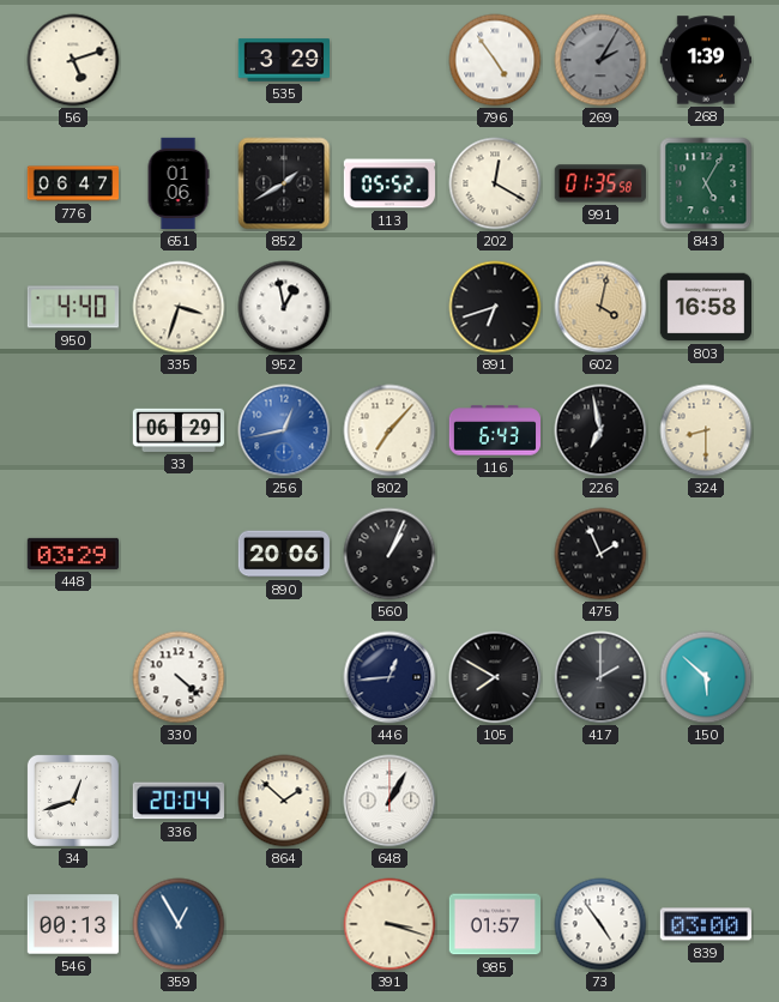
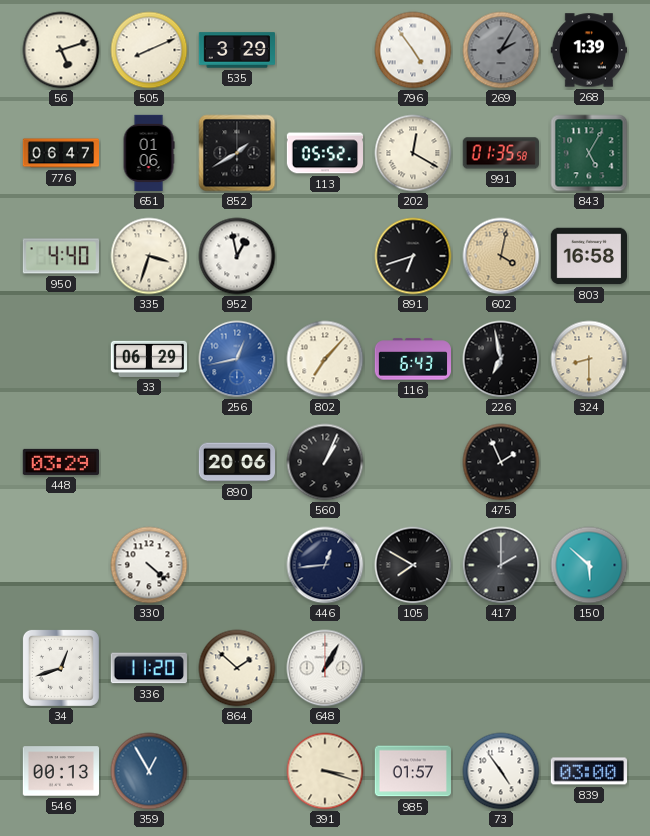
505: none -> 8:11
336: 20:04 -> 11:20
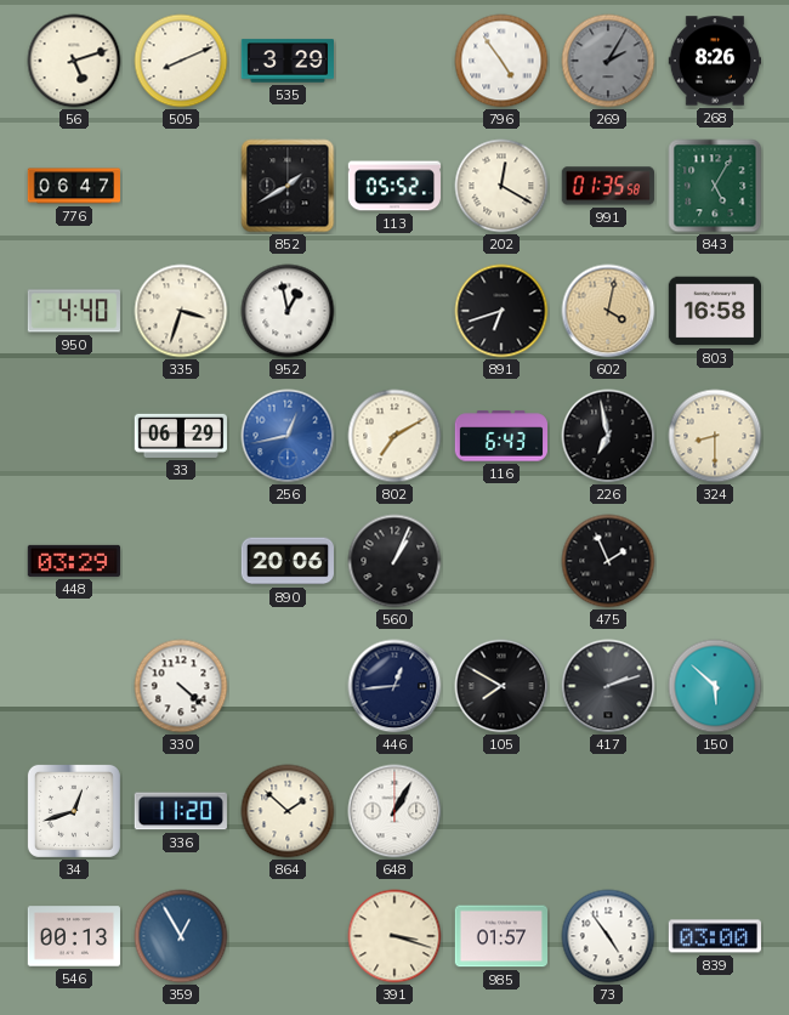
268: 1:39 -> 8:26
651: 01:06 -> none
802: 7:07 -> 7:10
417: 2:00 -> 2:12
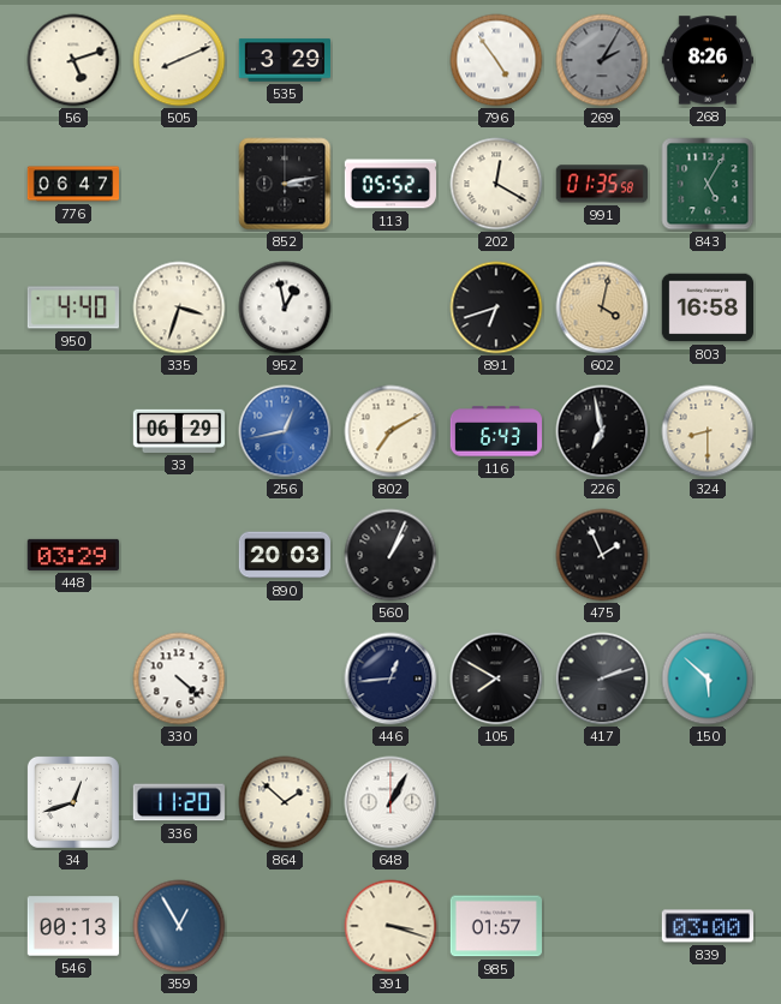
852: 1:40 -> 3:13
890: 20:06 -> 20:03
73: 4:54 -> none
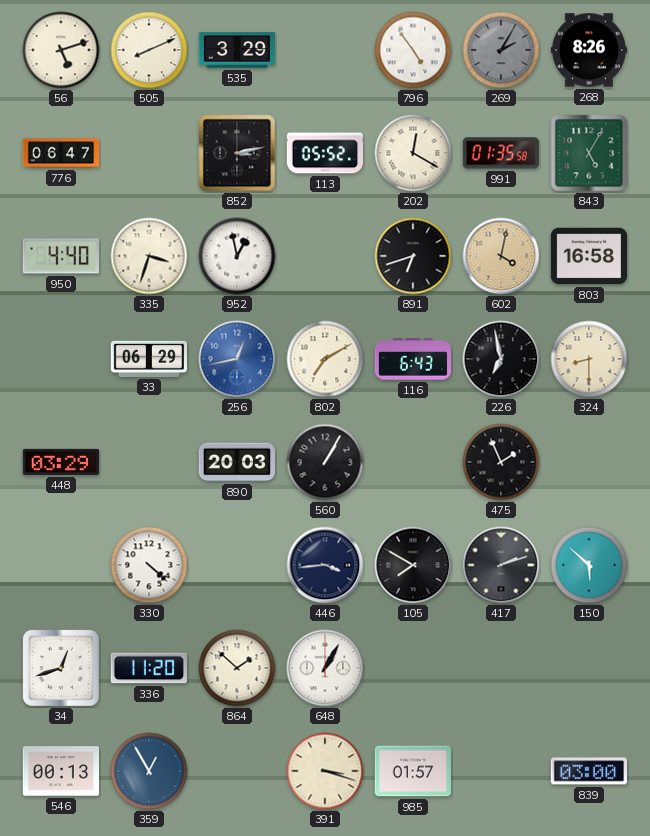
560: 1:04 -> 1:05
446: 12:44 -> 3:44
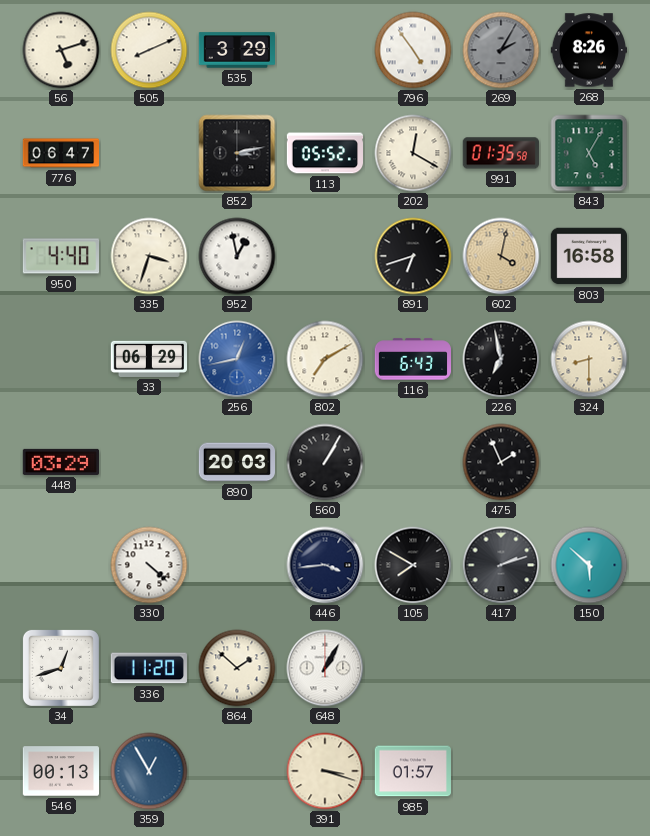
839: 03:00 -> none
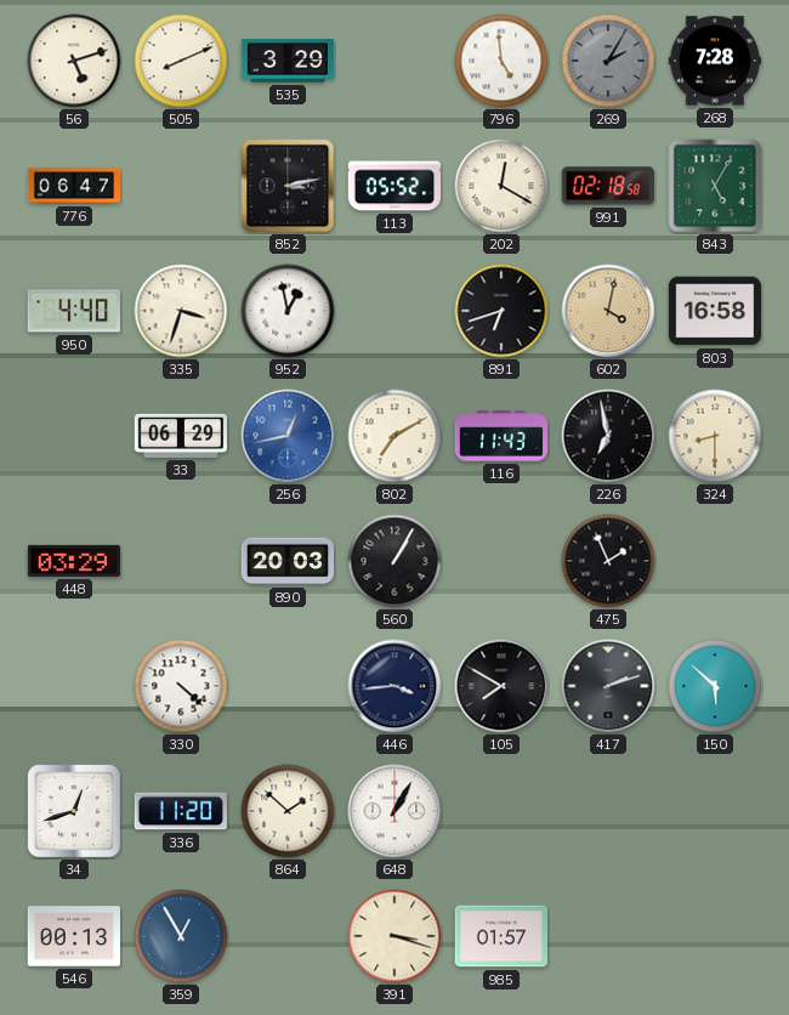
796: 4:54 -> 4:59
268: 8:26 -> 7:28
991: 01:35 -> 02:18
116: 6:43 -> 11:43
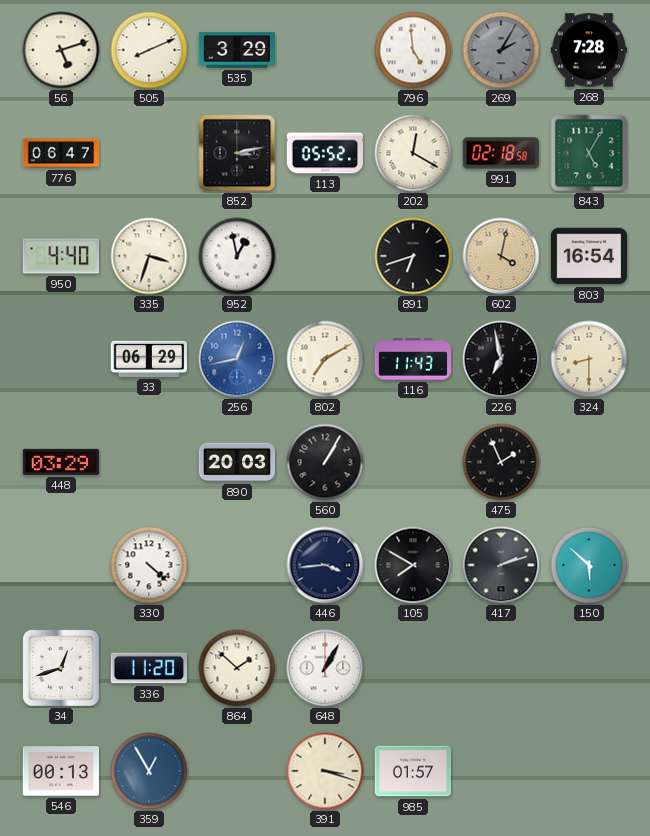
803: 16:58 -> 16:54
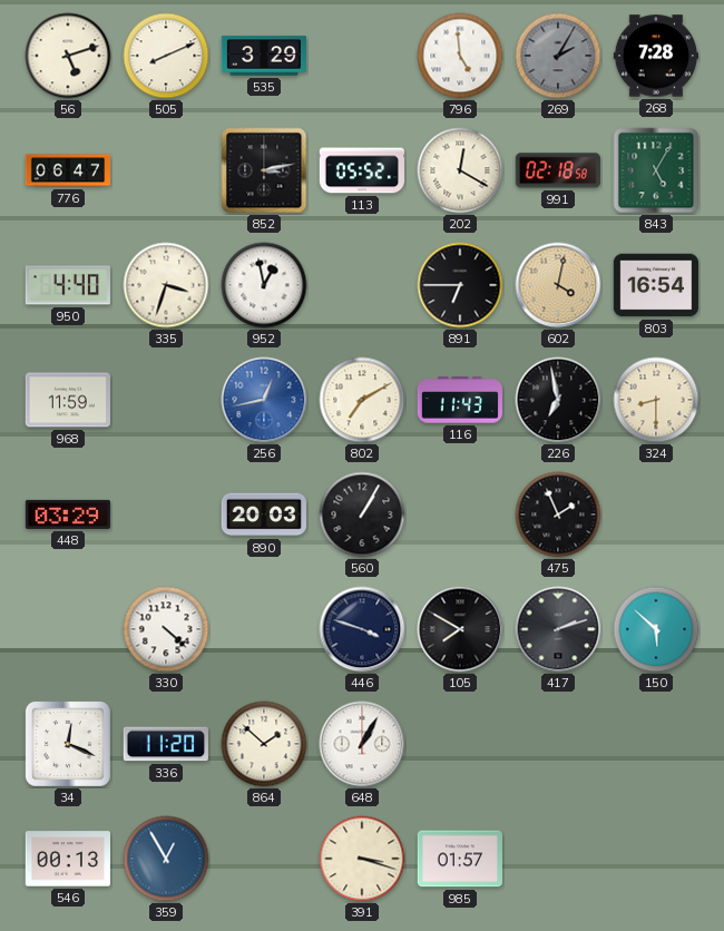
891: 6:42 -> 6:45
968: none -> 11:59
33: 06:29 -> none
446: 3:44 -> 3:48
34: 12:42 -> 12:19
